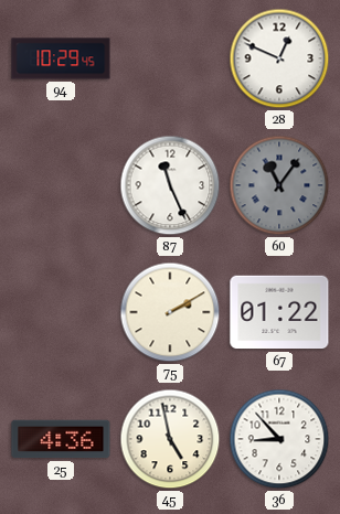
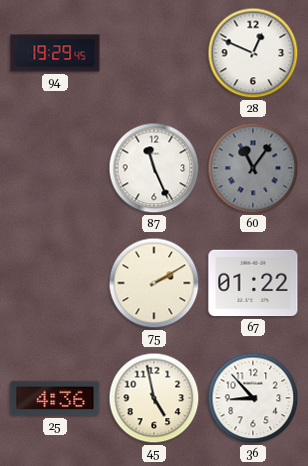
94: 10:29 -> 19:29
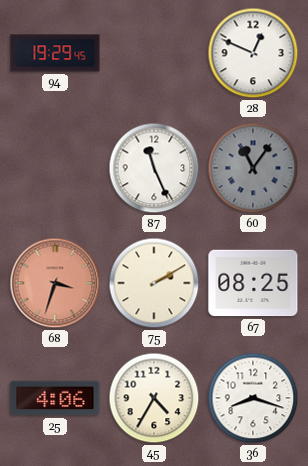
68: none -> 3:33
67: 01:22 -> 08:25
25: 4:36 -> 4:06
45: 4:58 -> 4:35
36: 8:53 -> 8:18
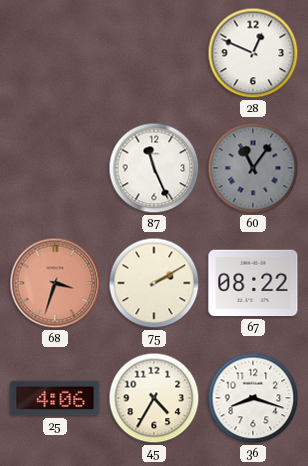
94: 19:29 -> none
67: 08:25 -> 08:22
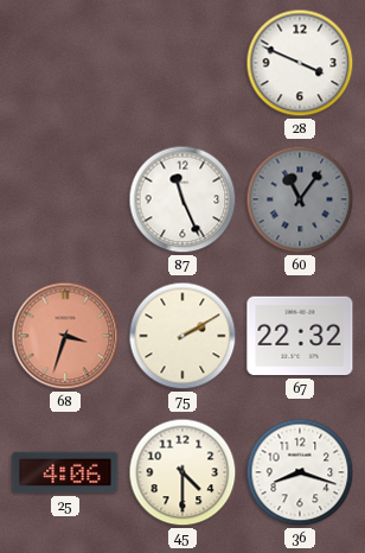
28: 12:49 -> 3:49
67: 08:22 -> 22:32
45: 4:35 -> 4:30
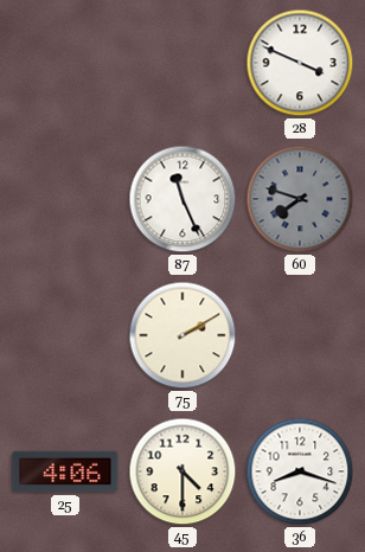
60: 11:06 -> 7:48
68: 3:33 -> none
67: 22:32 -> none
